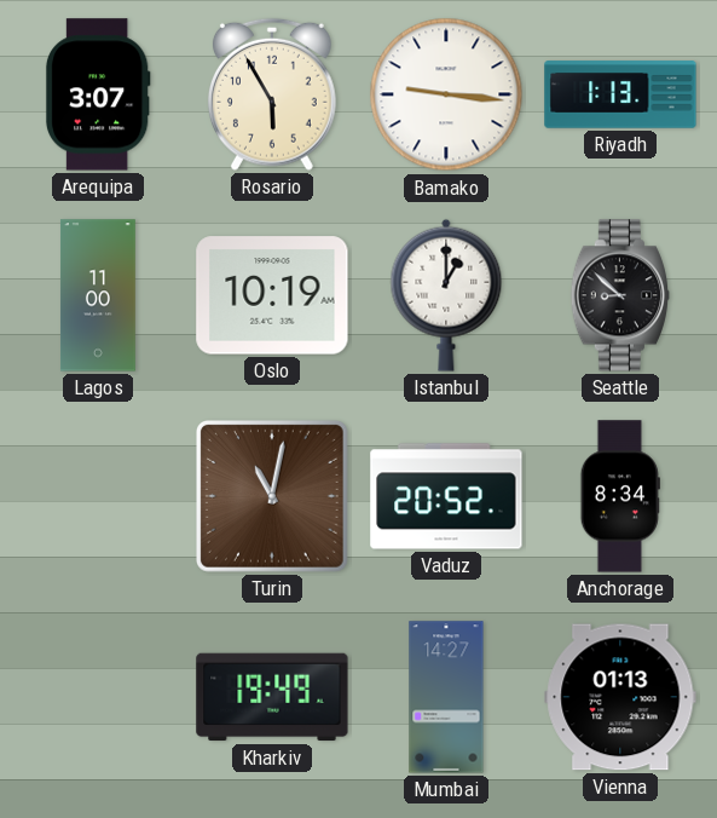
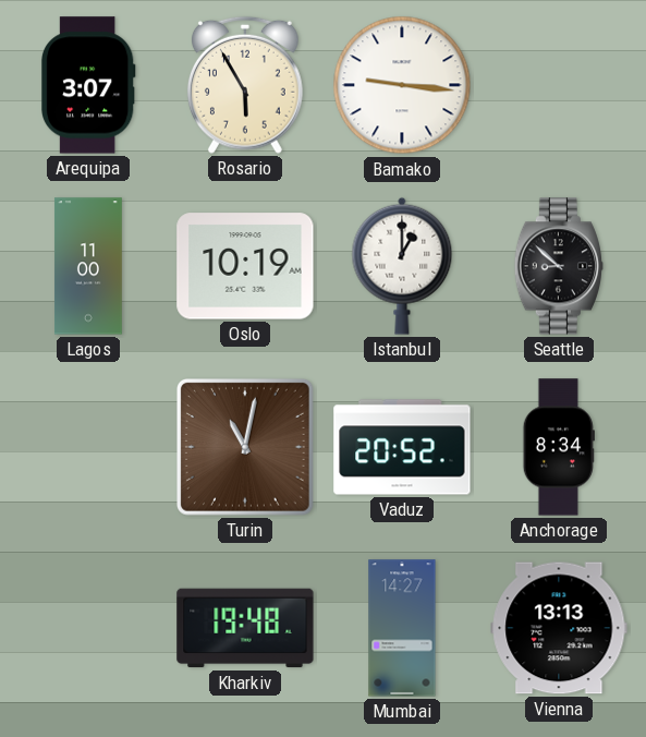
Riyadh: 1:13 -> none
Kharkiv: 19:49 -> 19:48
Vienna: 01:13 -> 13:13
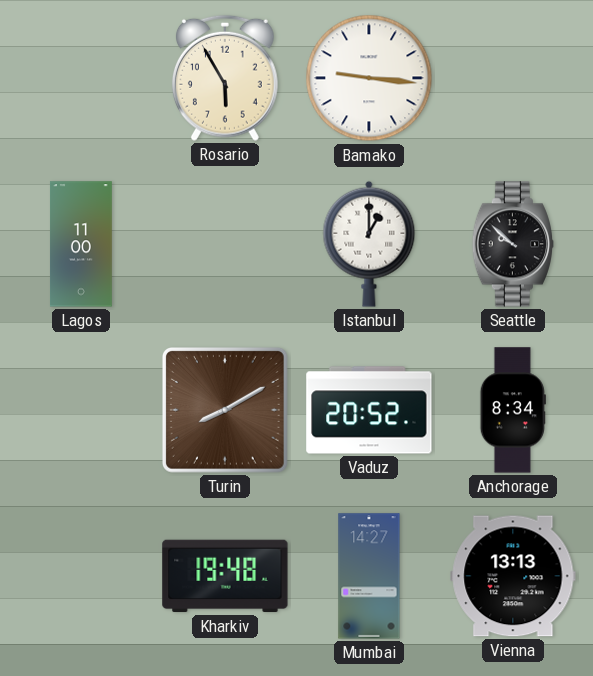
Arequipa: 3:07 -> none
Oslo: 10:19 -> none
Seattle: 8:52 -> 9:52
Turin: 11:02 -> 8:10
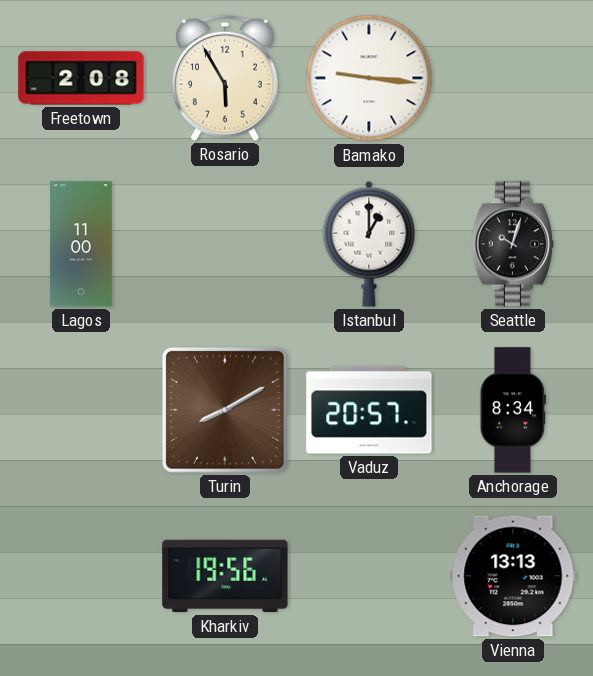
Freetown: none -> 2:08
Seattle: 9:52 -> 10:03
Vaduz: 20:52 -> 20:57
Kharkiv: 19:48 -> 19:56
Mumbai: 14:27 -> none
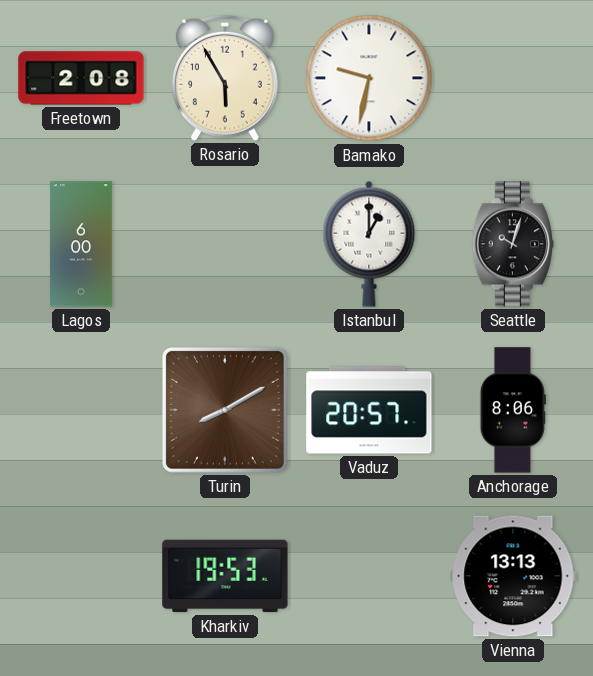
Bamako: 9:16 -> 9:32
Lagos: 11:00 -> 6:00
Anchorage: 8:34 -> 8:06
Kharkiv: 19:56 -> 19:53
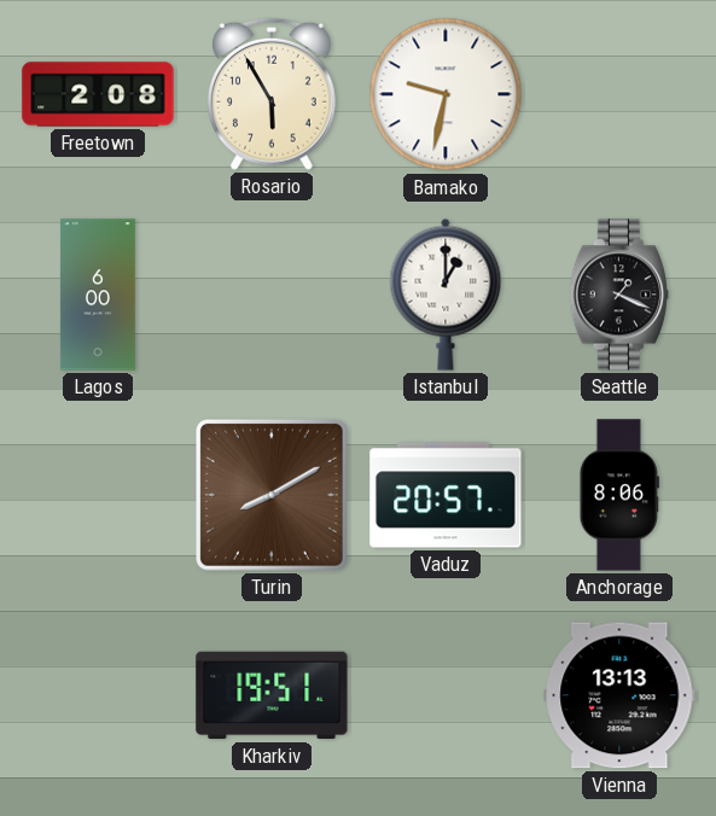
Seattle: 10:03 -> 1:19
Kharkiv: 19:53 -> 19:51
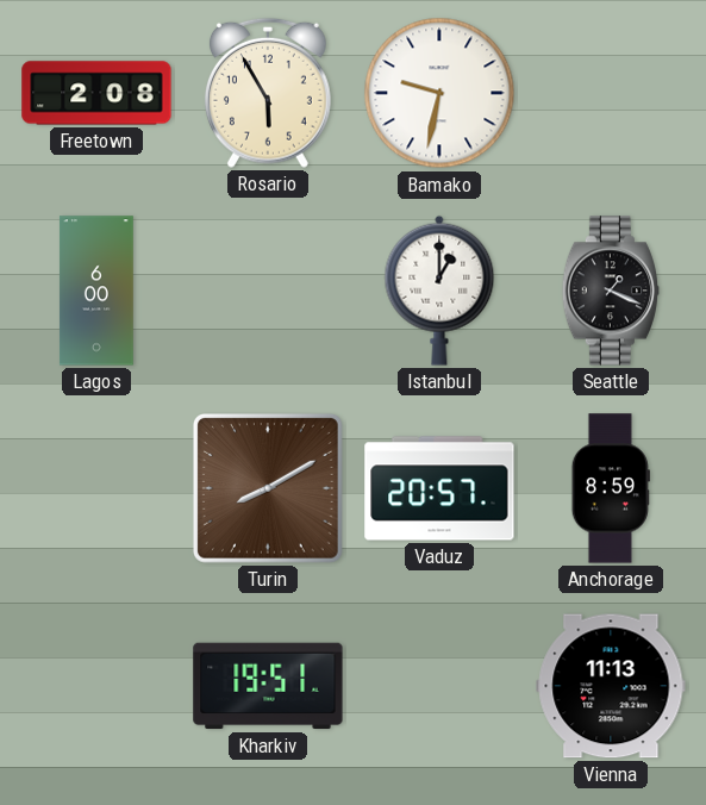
Anchorage: 8:06 -> 8:59
Vienna: 13:13 -> 11:13
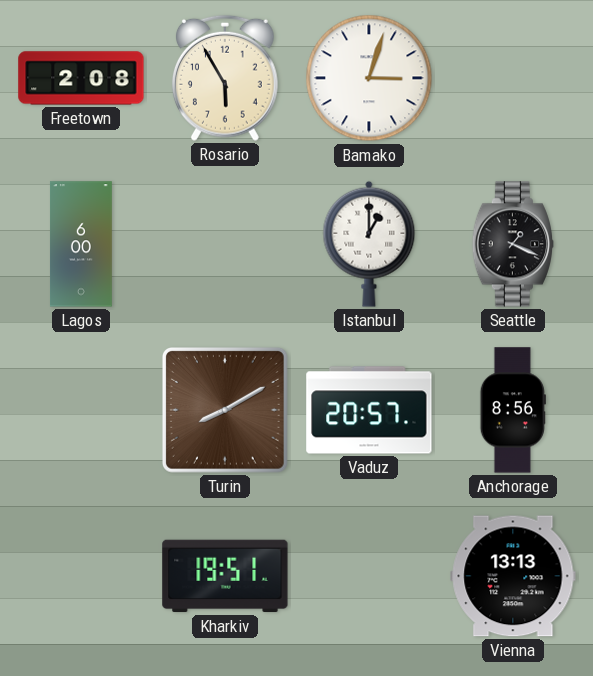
Bamako: 9:32 -> 3:03
Anchorage: 8:59 -> 8:56
Vienna: 11:13 -> 13:13
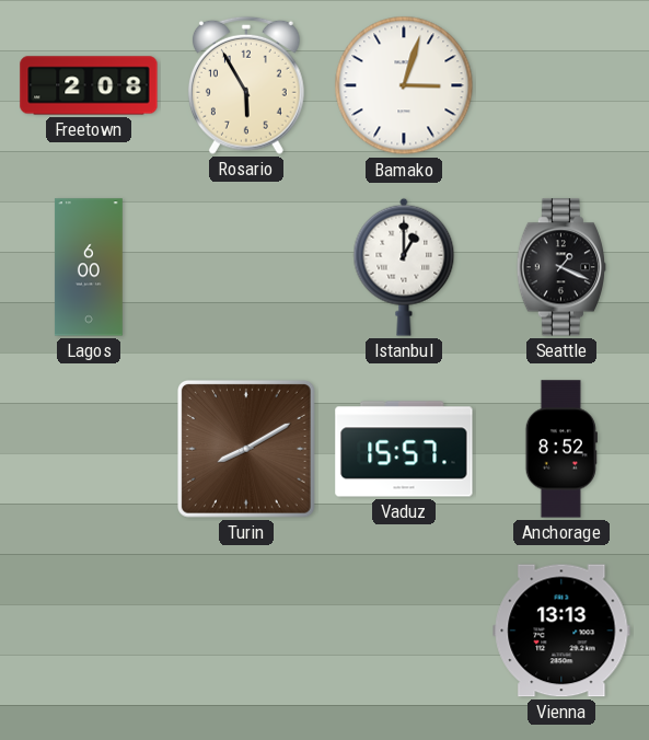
Vaduz: 20:57 -> 15:57
Anchorage: 8:56 -> 8:52
Kharkiv: 19:51 -> none
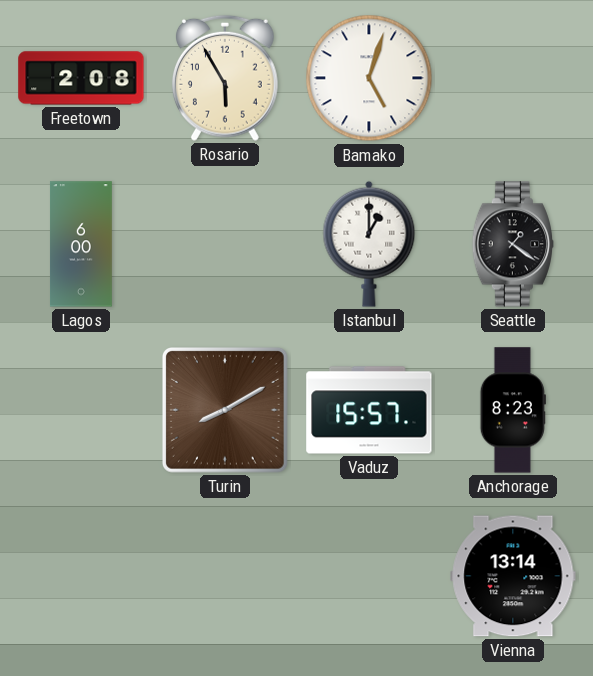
Bamako: 3:03 -> 5:03
Seattle: 1:19 -> 1:21
Anchorage: 8:52 -> 8:23
Vienna: 13:13 -> 13:14
